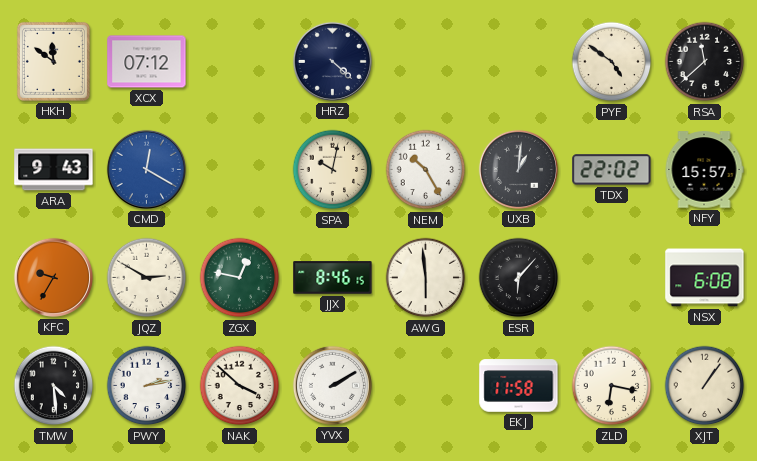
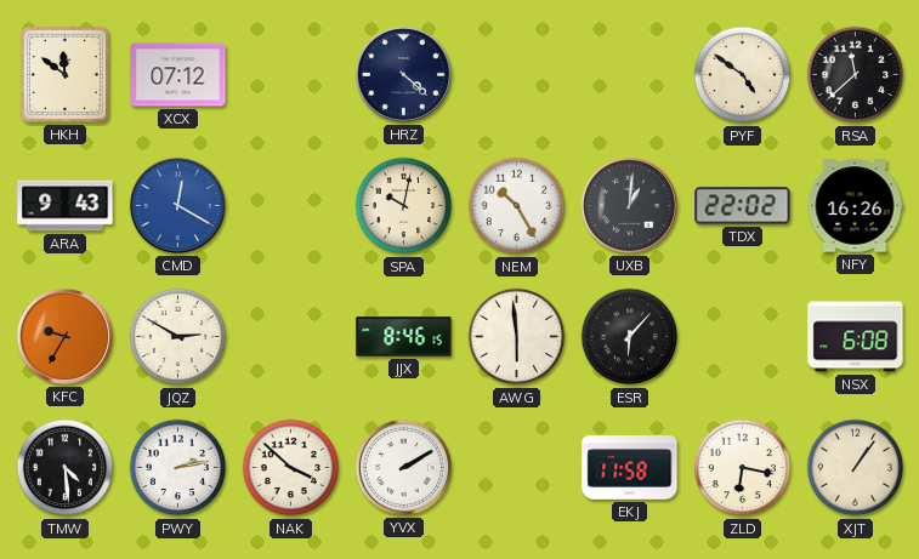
NFY: 15:57 -> 16:26
ZGX: 12:47 -> none
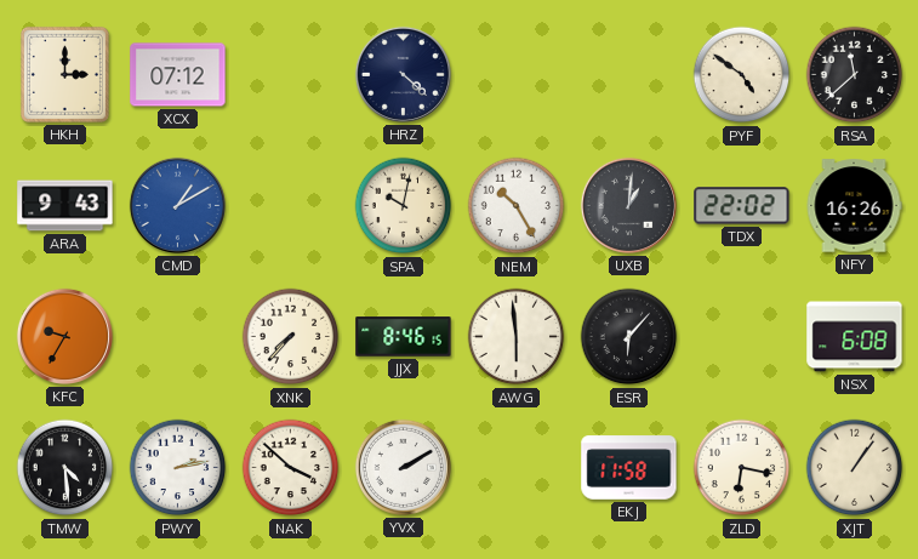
HKH: 11:51 -> 3:00
CMD: 12:20 -> 1:10
JQZ: 2:50 -> none
XNK: none -> 7:37
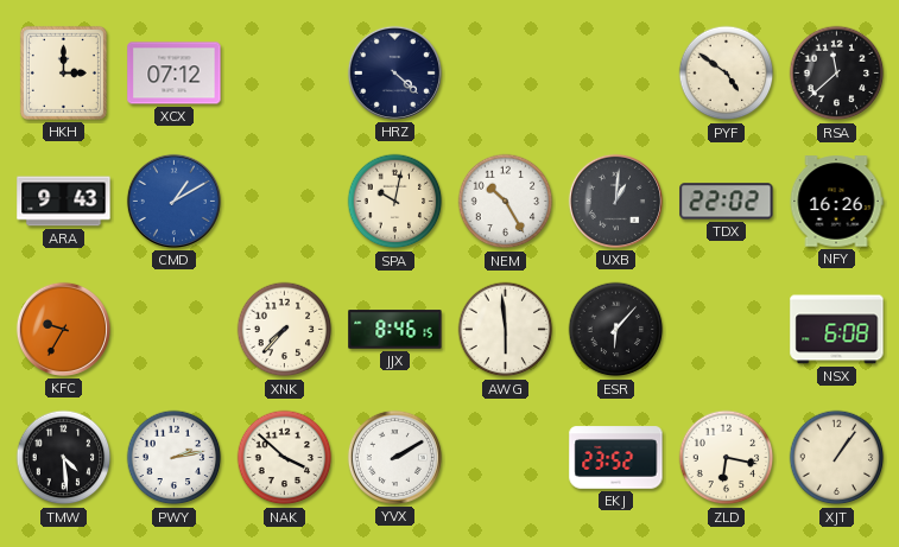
EKJ: 11:58 -> 23:52
